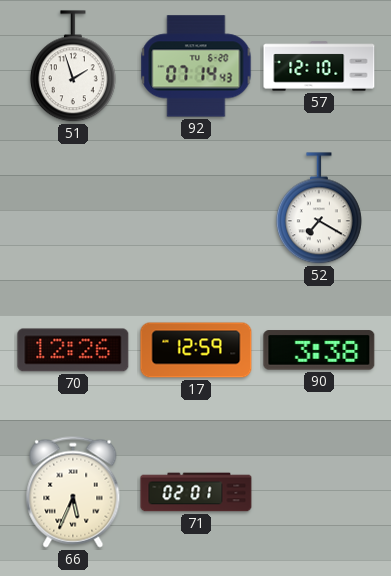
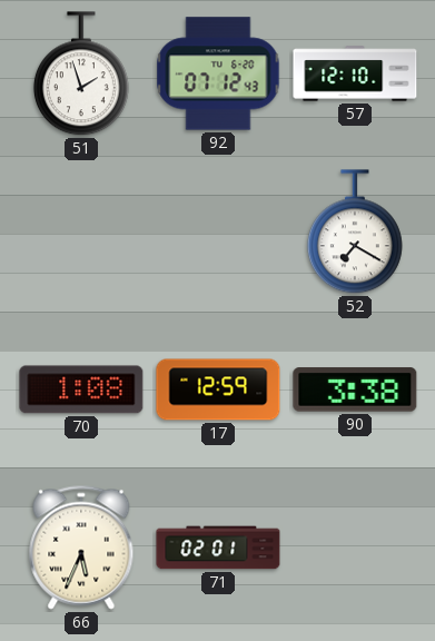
92: 07:14 -> 07:12
70: 12:26 -> 1:08
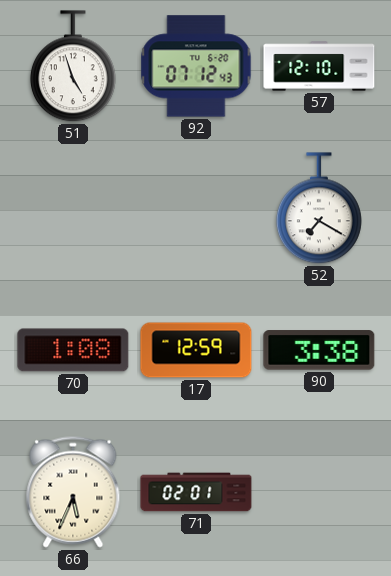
51: 1:57 -> 4:57
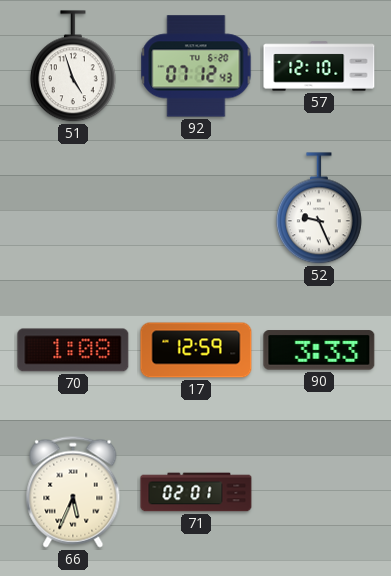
52: 7:20 -> 9:26
90: 3:38 -> 3:33
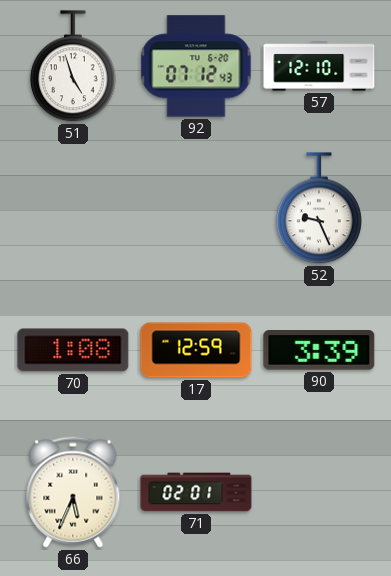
90: 3:33 -> 3:39
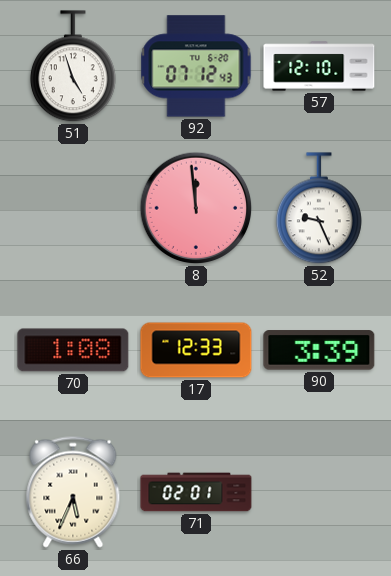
8: none -> 11:59
17: 12:59 -> 12:33
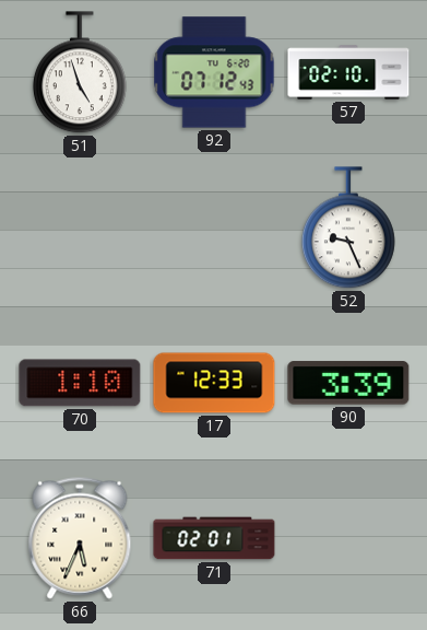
57: 12:10 -> 02:10
8: 11:59 -> none
70: 1:08 -> 1:10
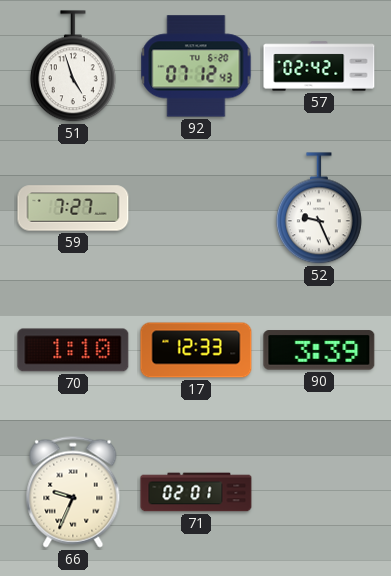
57: 02:10 -> 02:42
59: none -> 7:27
66: 5:34 -> 9:34
